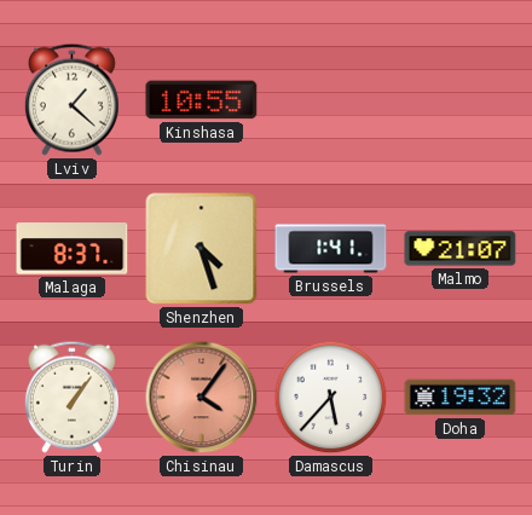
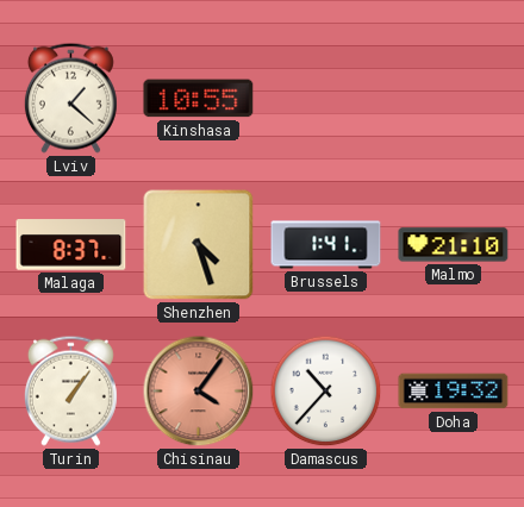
Malmo: 21:07 -> 21:10
Damascus: 5:37 -> 10:37
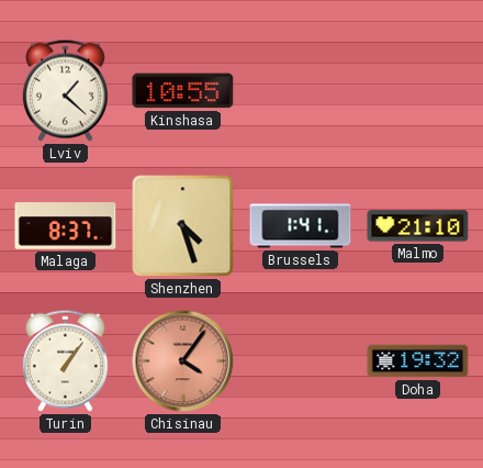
Damascus: 10:37 -> none
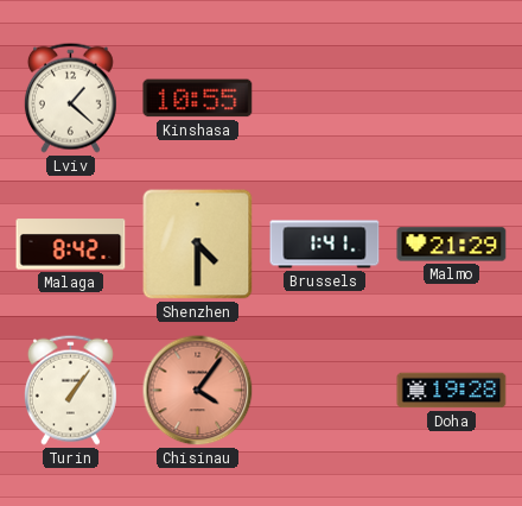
Malaga: 8:37 -> 8:42
Shenzhen: 4:27 -> 4:30
Malmo: 21:10 -> 21:29
Doha: 19:32 -> 19:28
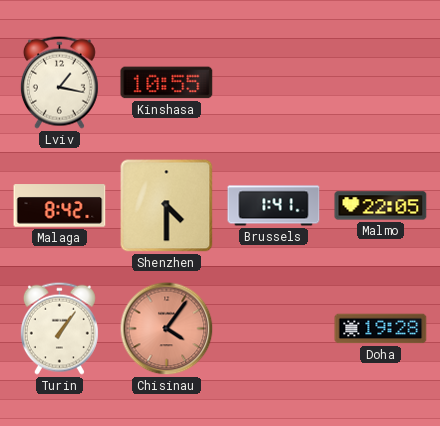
Lviv: 1:22 -> 1:17
Malmo: 21:29 -> 22:05
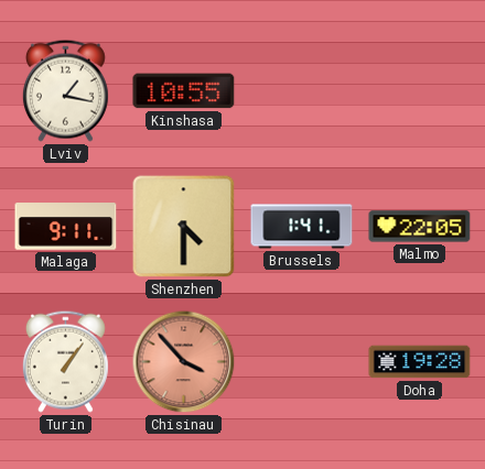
Malaga: 8:42 -> 9:11
Chisinau: 4:06 -> 3:53
